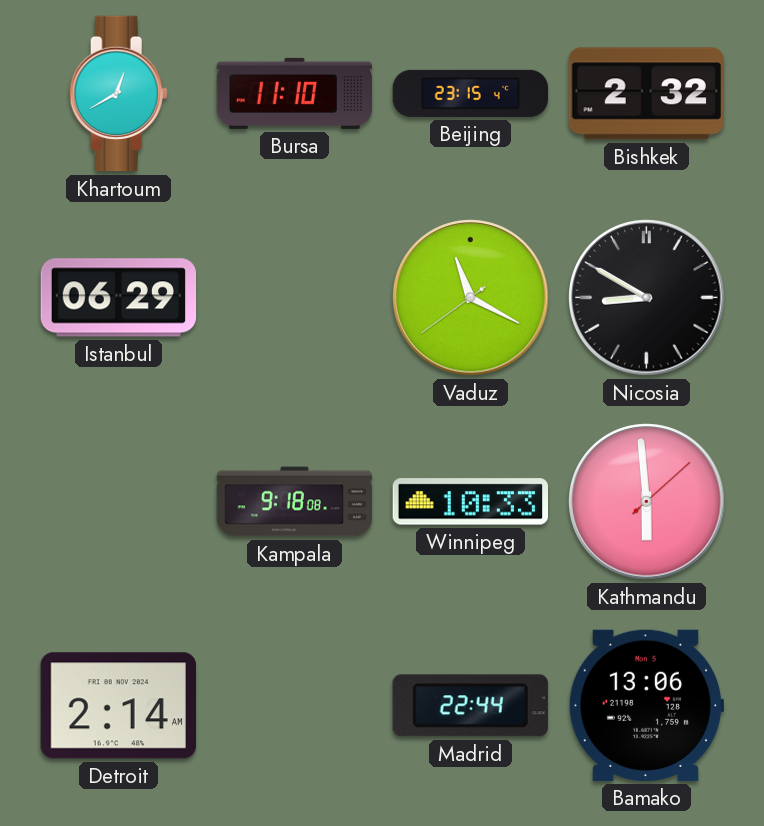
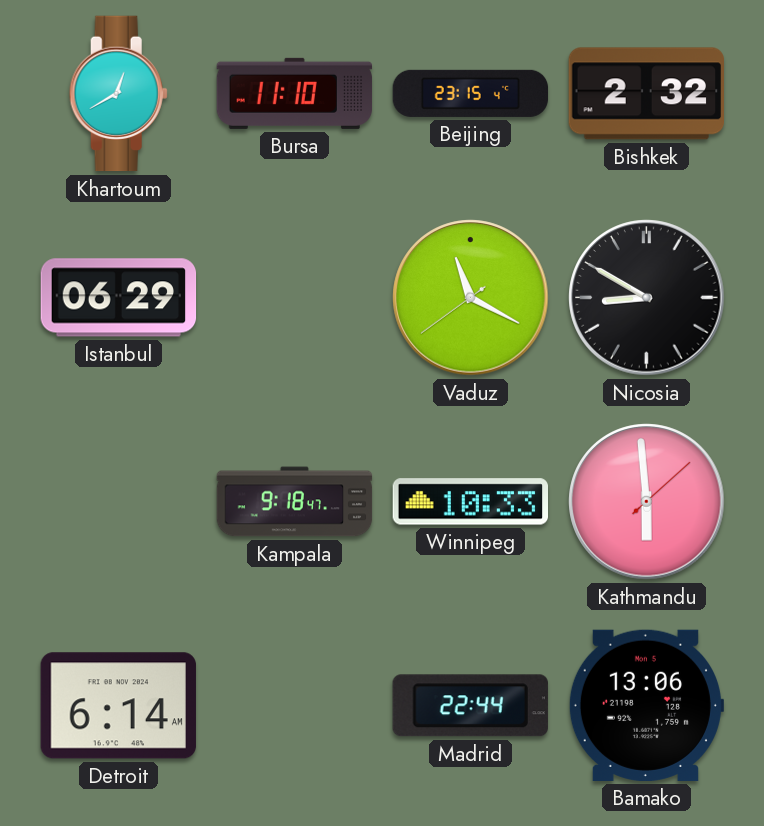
Kampala: 9:18:08 -> 9:18:47
Detroit: 2:14 -> 6:14
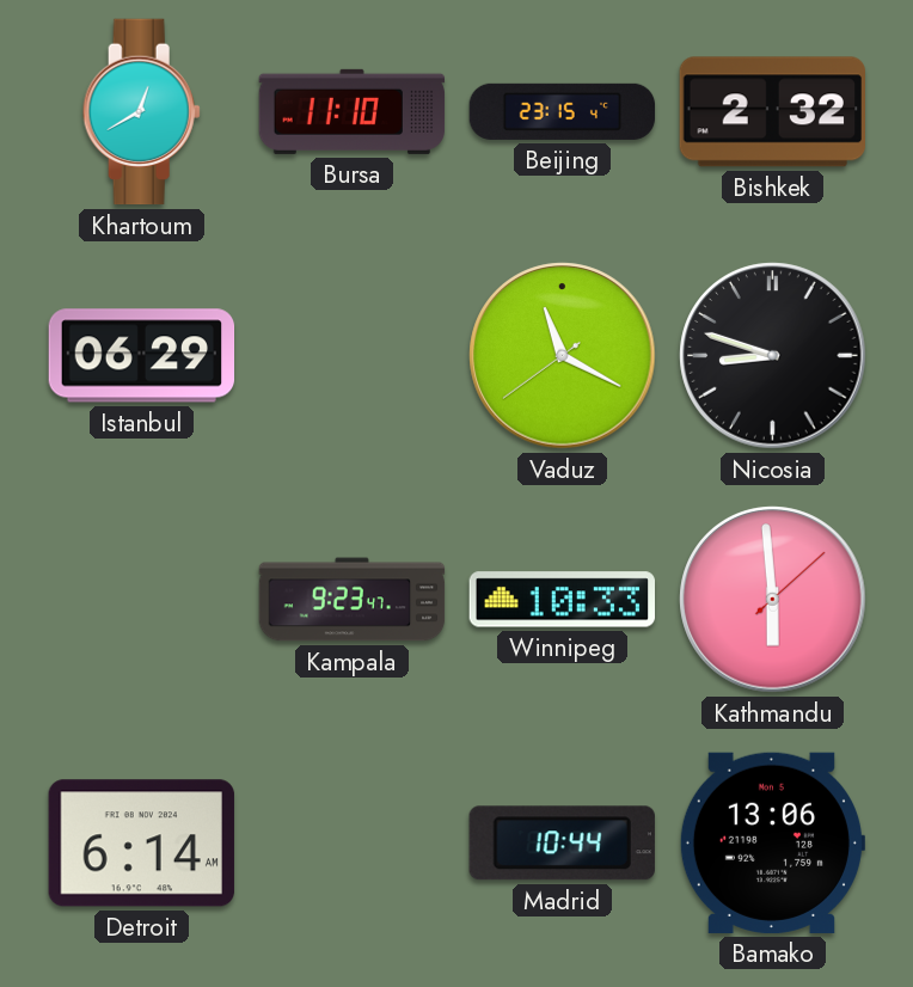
Nicosia: 8:50 -> 8:48
Kampala: 9:18 -> 9:23
Madrid: 22:44 -> 10:44
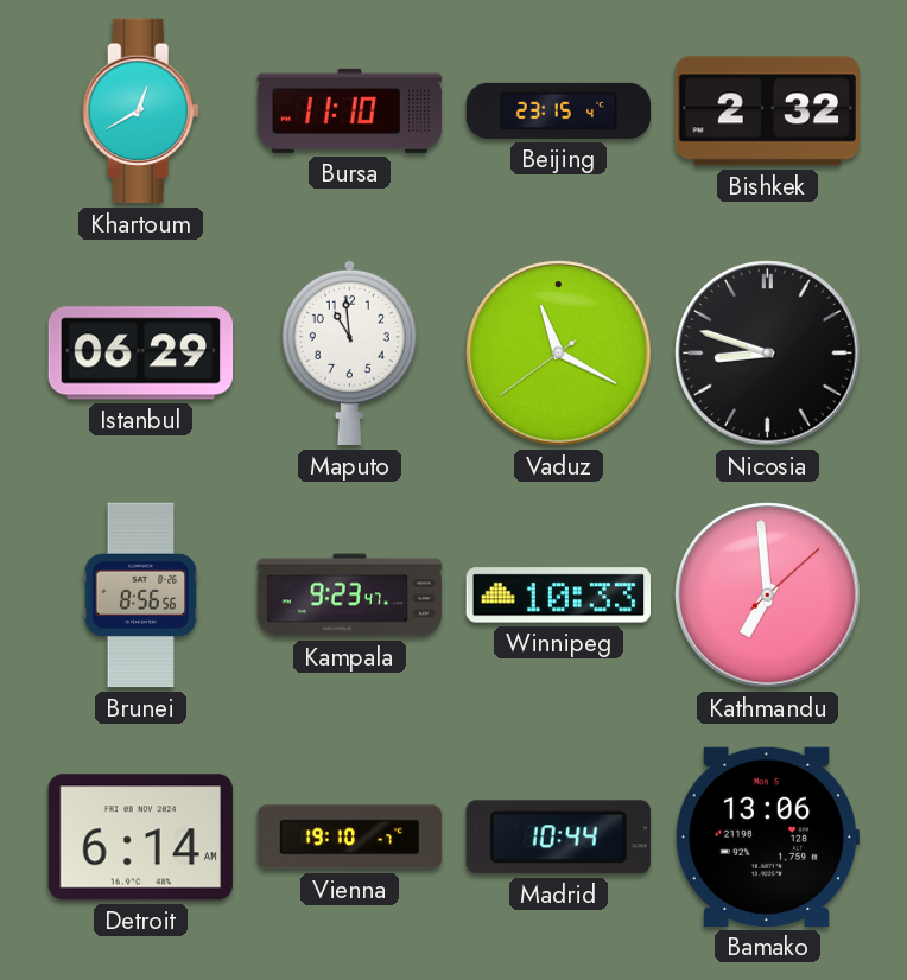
Maputo: none -> 10:59
Brunei: none -> 8:56
Kathmandu: 5:59 -> 6:59
Vienna: none -> 19:10
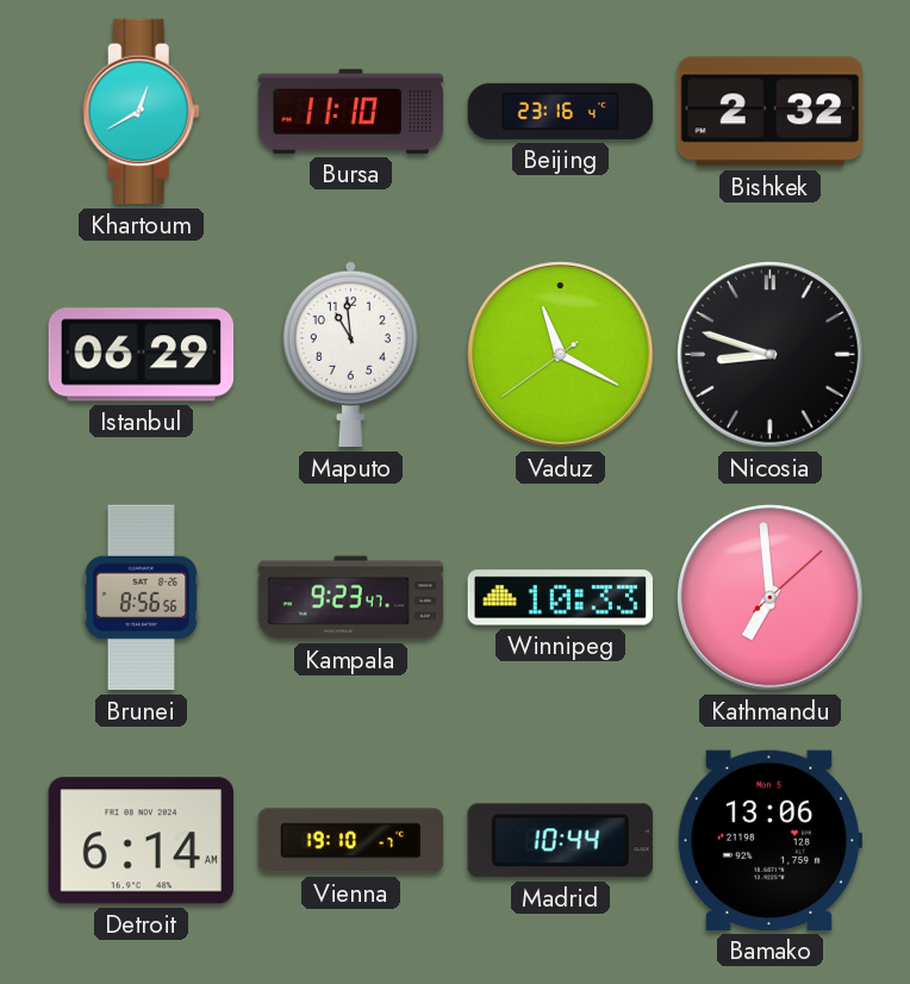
Beijing: 23:15 -> 23:16
